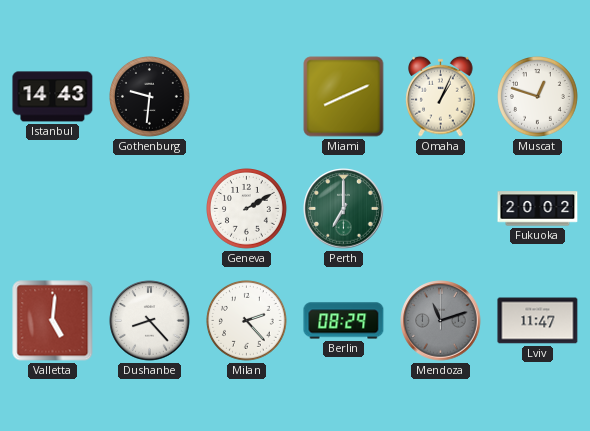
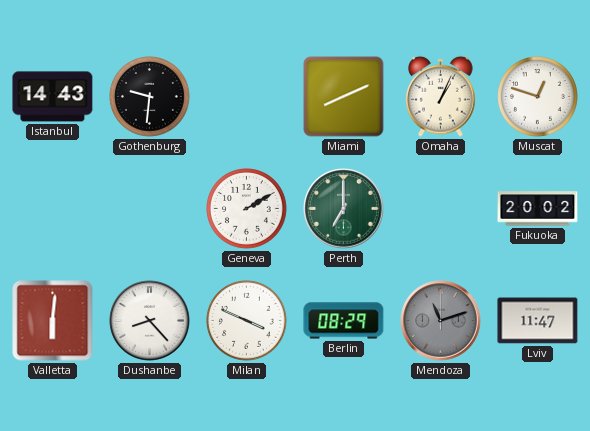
Valletta: 5:01 -> 6:01
Milan: 2:23 -> 3:49
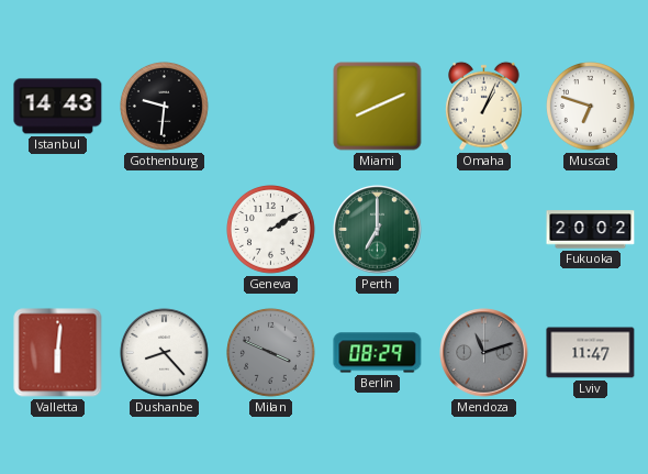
Muscat: 12:48 -> 6:48
Milan dial: white -> grey
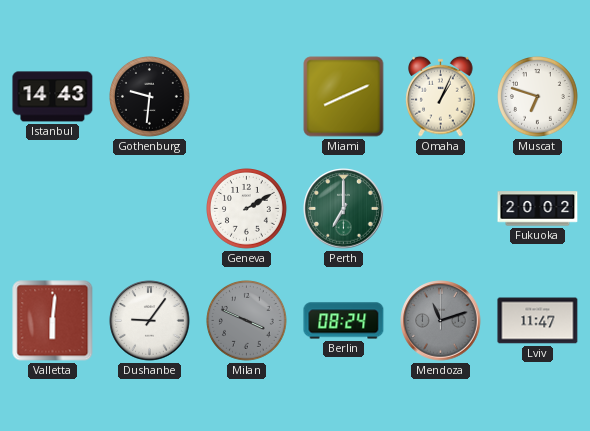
Dushanbe: 8:23 -> 9:06
Berlin: 08:29 -> 08:24
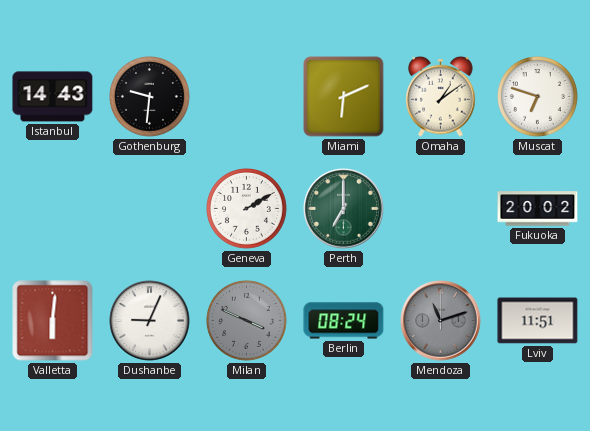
Miami: 8:11 -> 6:11
Omaha: 1:04 -> 1:09
Dushanbe: 9:06 -> 9:04
Lviv: 11:47 -> 11:51
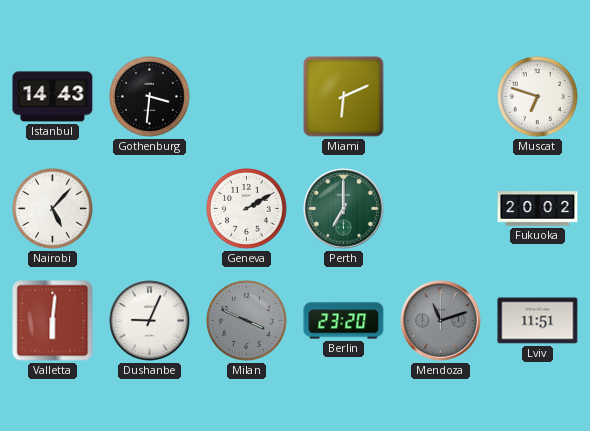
Gothenburg: 9:31 -> 3:31
Omaha: 1:09 -> none
Nairobi: none -> 5:07
Berlin: 08:24 -> 23:20
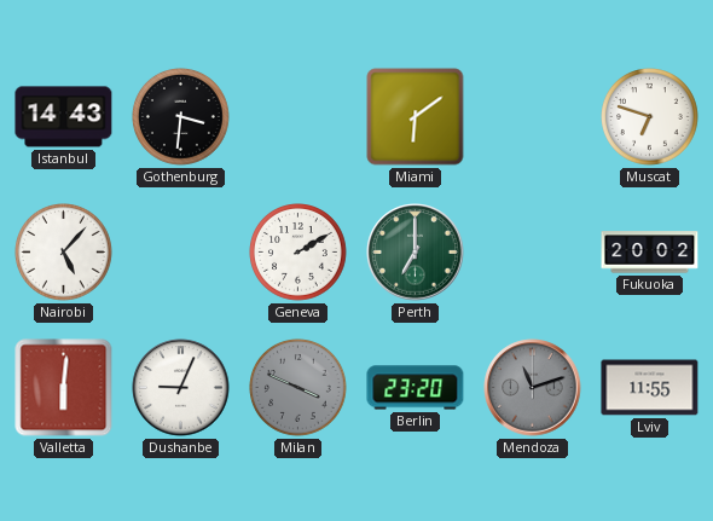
Miami: 6:11 -> 6:09
Lviv: 11:51 -> 11:55
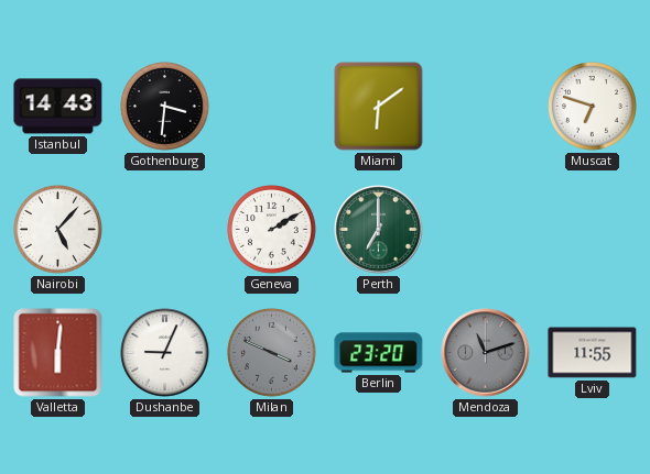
Fukuoka: 20:02 -> none
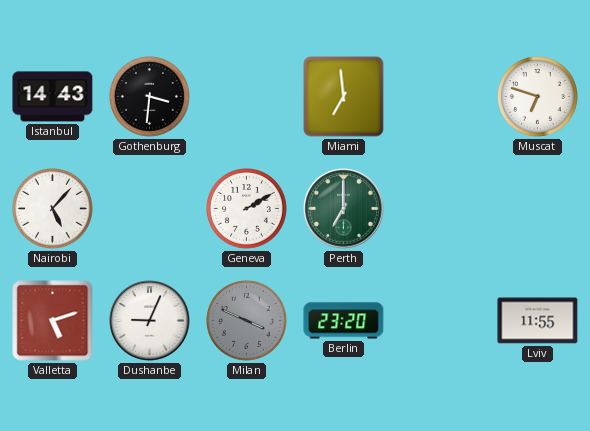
Miami: 6:09 -> 6:59
Valletta: 6:01 -> 5:12
Mendoza: 11:12 -> none
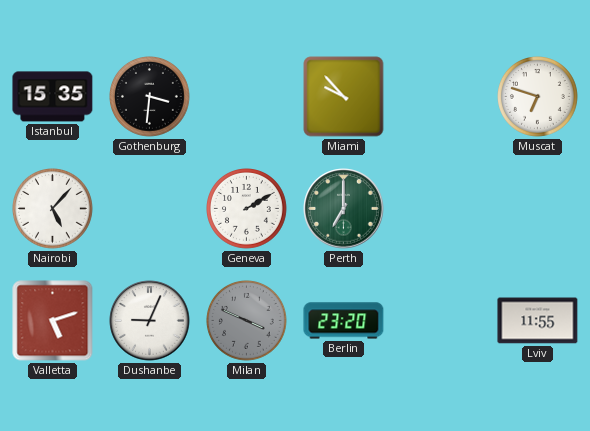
Istanbul: 14:43 -> 15:35
Miami: 6:59 -> 9:53
